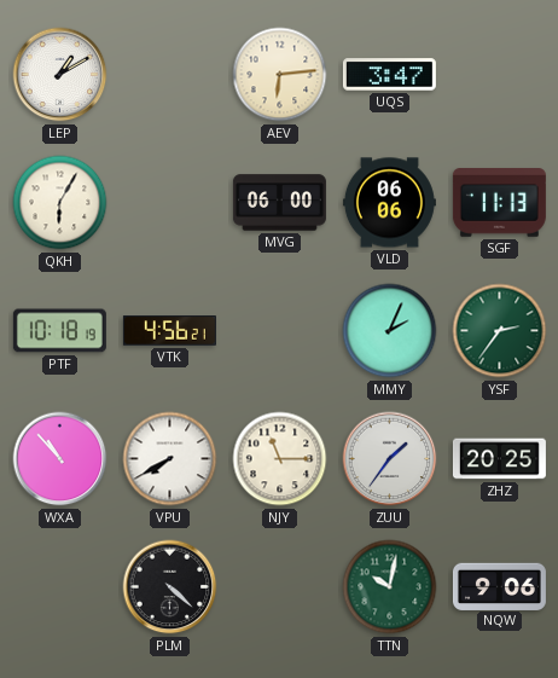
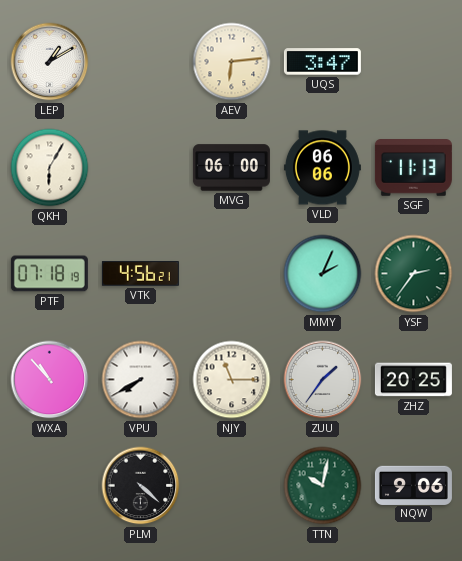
PTF: 10:18 -> 07:18
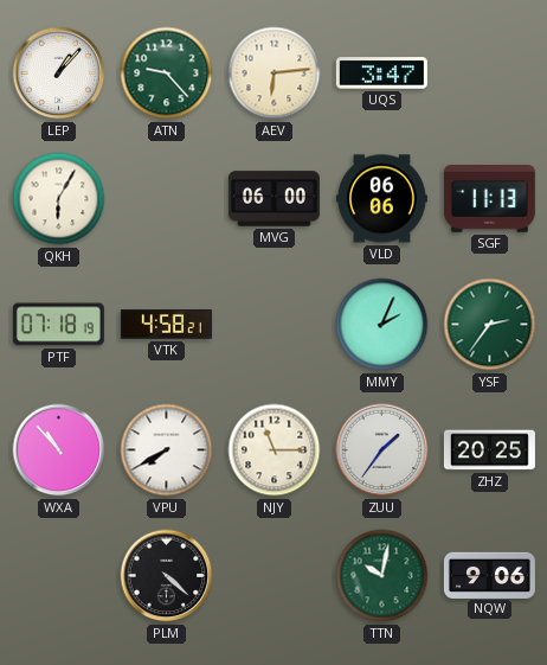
LEP: 1:10 -> 1:07
ATN: none -> 9:23
VTK: 4:56 -> 4:58
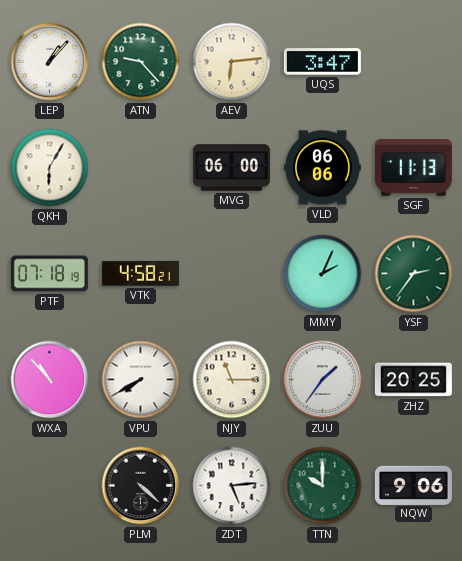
ZDT: none -> 5:14
TTN: 10:02 -> 10:00
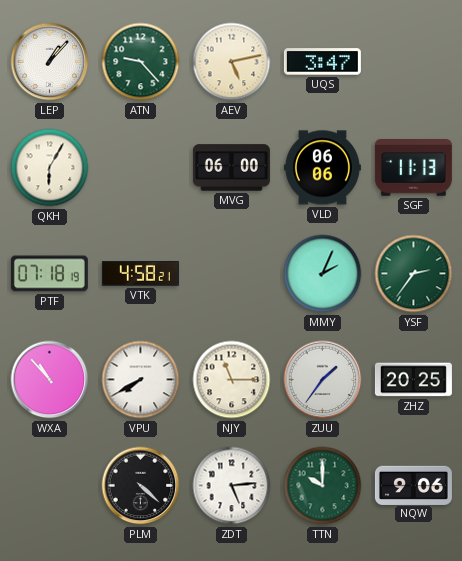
AEV: 6:14 -> 5:13
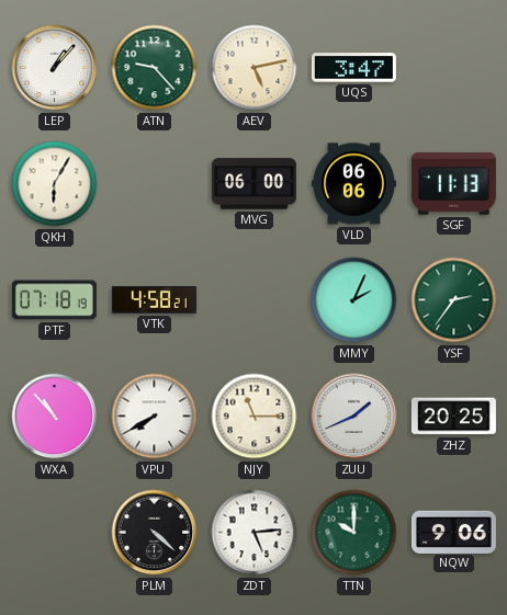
ZUU: 1:36 -> 1:41
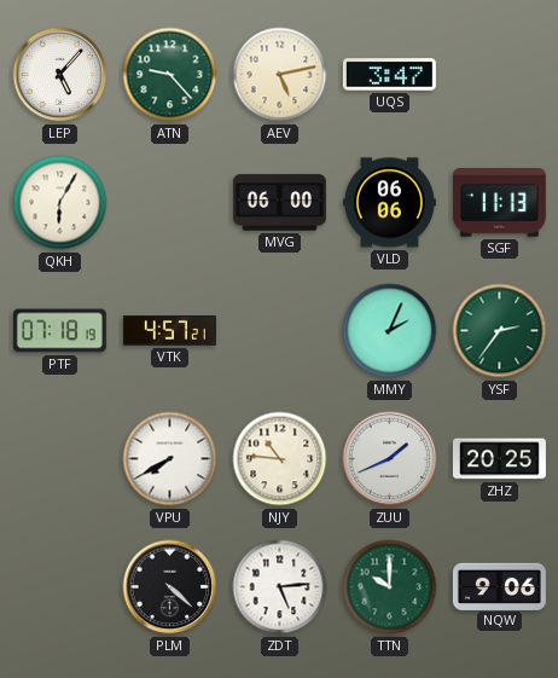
LEP: 1:07 -> 5:07
VTK: 4:58 -> 4:57
WXA: 10:53 -> none
NJY: 11:15 -> 10:46
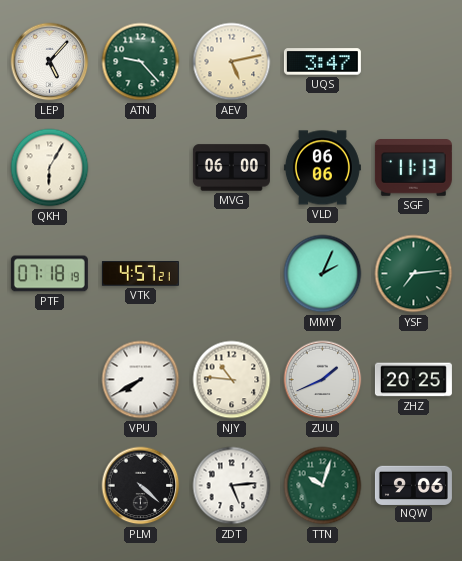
YSF: 2:36 -> 7:14
TTN: 10:00 -> 10:03
